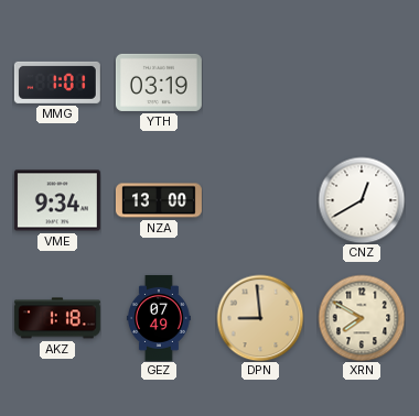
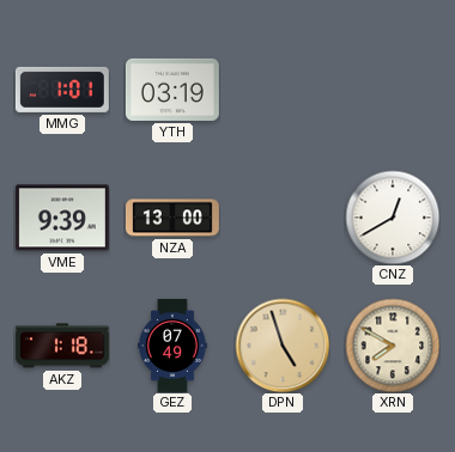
VME: 9:34 -> 9:39
DPN: 8:59 -> 4:57
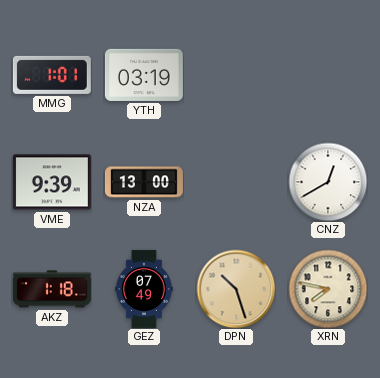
DPN: 4:57 -> 10:27
XRN: 7:50 -> 7:47
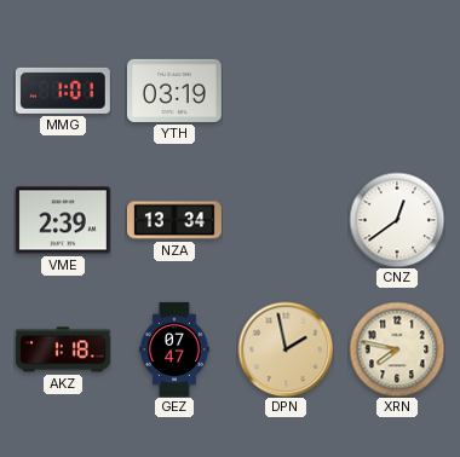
VME: 9:39 -> 2:39
NZA: 13:00 -> 13:34
CNZ: 12:40 -> 12:39
GEZ: 07:49 -> 07:47
DPN: 10:27 -> 1:58
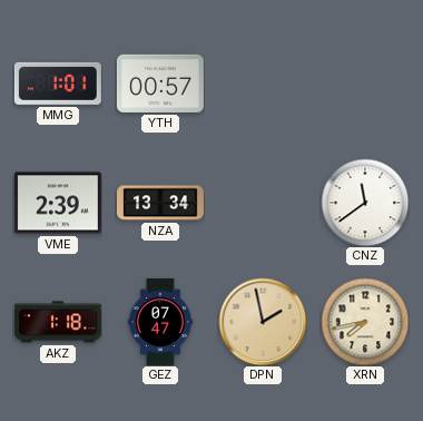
YTH: 03:19 -> 00:57
CNZ: 12:39 -> 11:39
XRN: 7:47 -> 7:43
